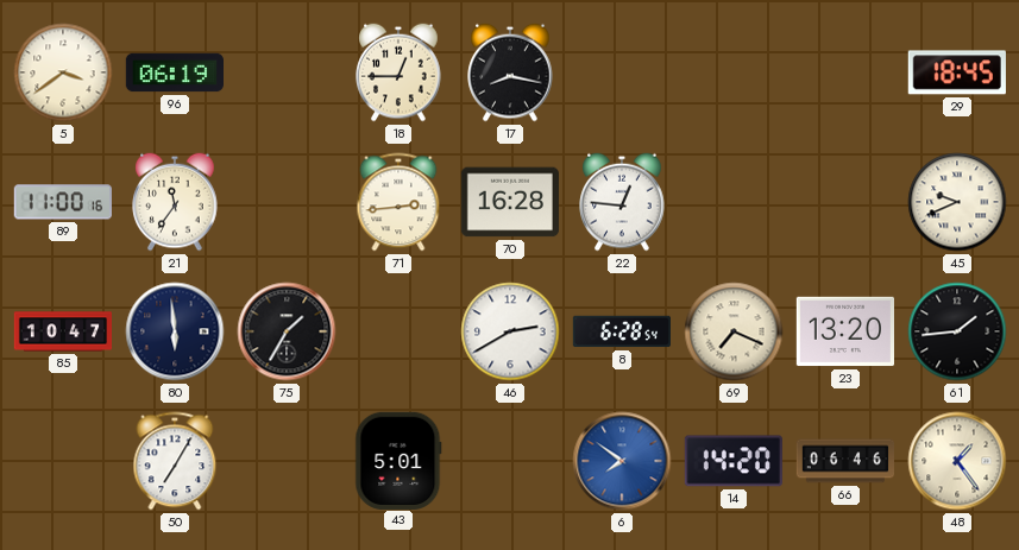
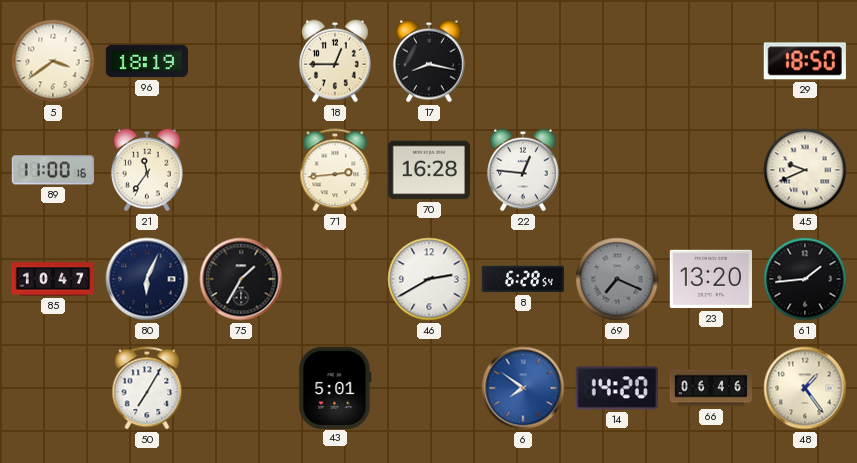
96: 06:19 -> 18:19
29: 18:45 -> 18:50
80: 5:59 -> 6:04
69 dial: cream -> grey
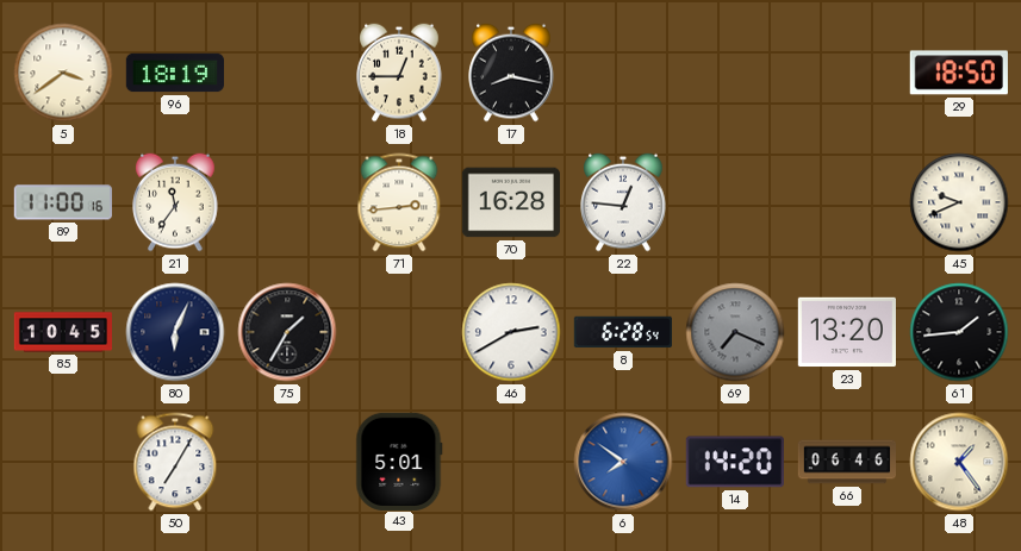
85: 10:47 -> 10:45
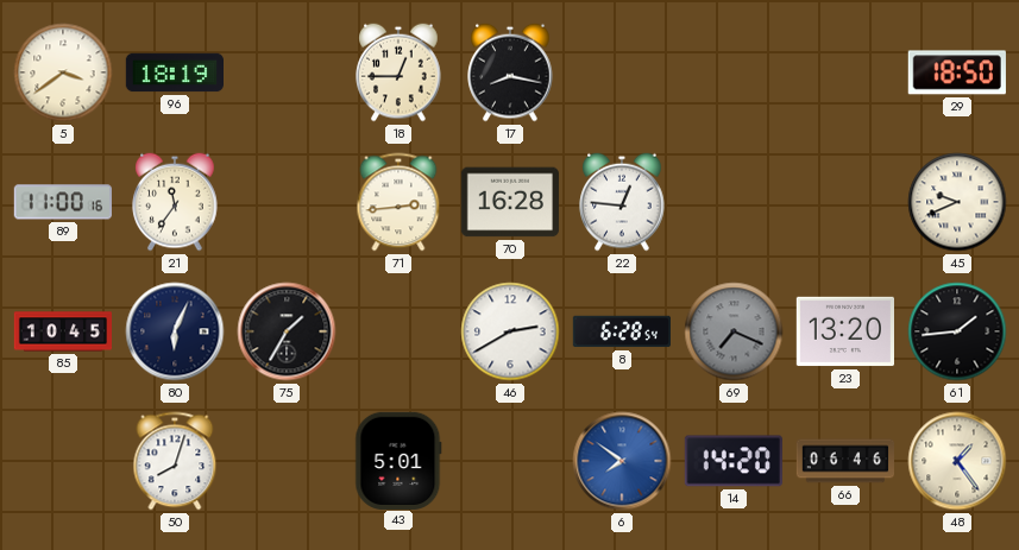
50: 7:05 -> 8:03
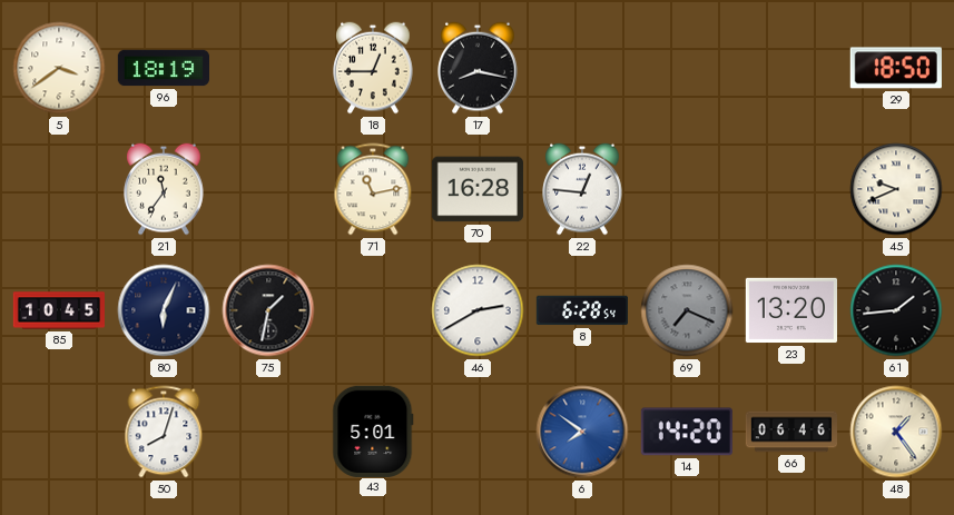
89: 11:00 -> none
71: 2:44 -> 11:13
75: 1:35 -> 1:32
